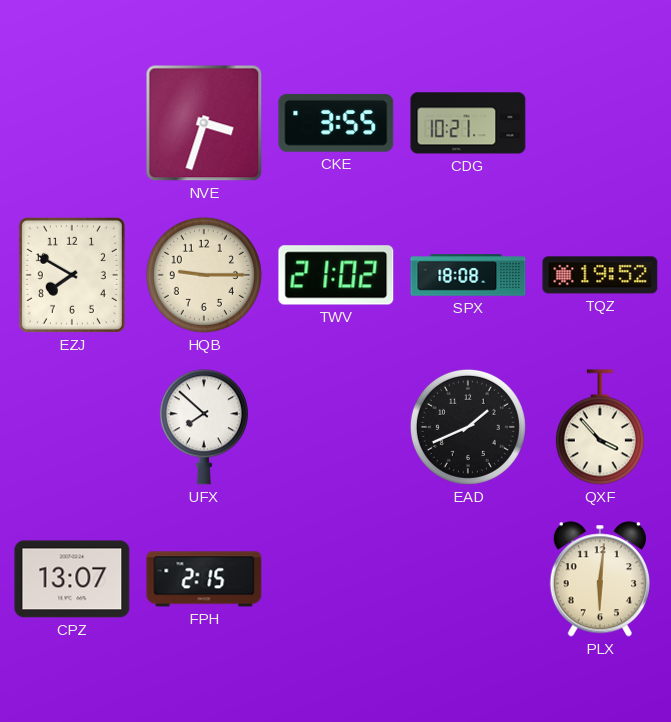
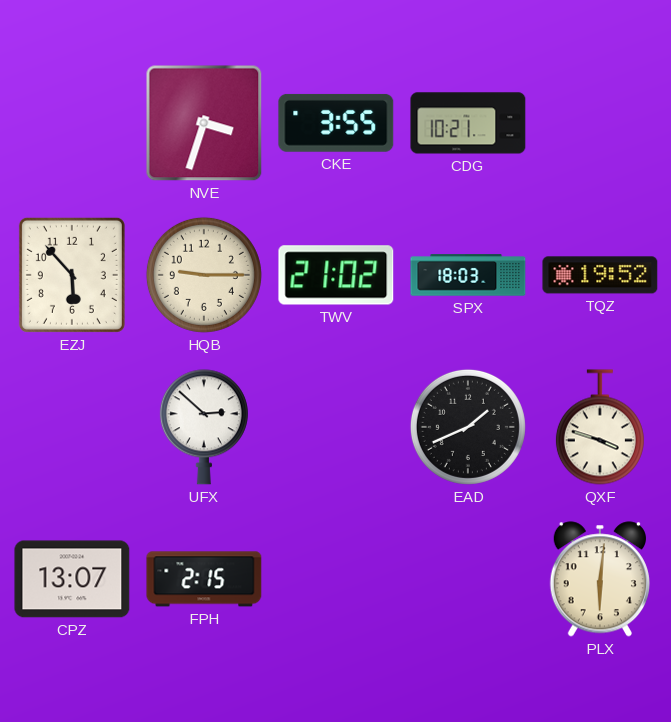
EZJ: 7:50 -> 5:53
SPX: 18:08 -> 18:03
UFX: 7:52 -> 2:52
QXF: 3:53 -> 3:48
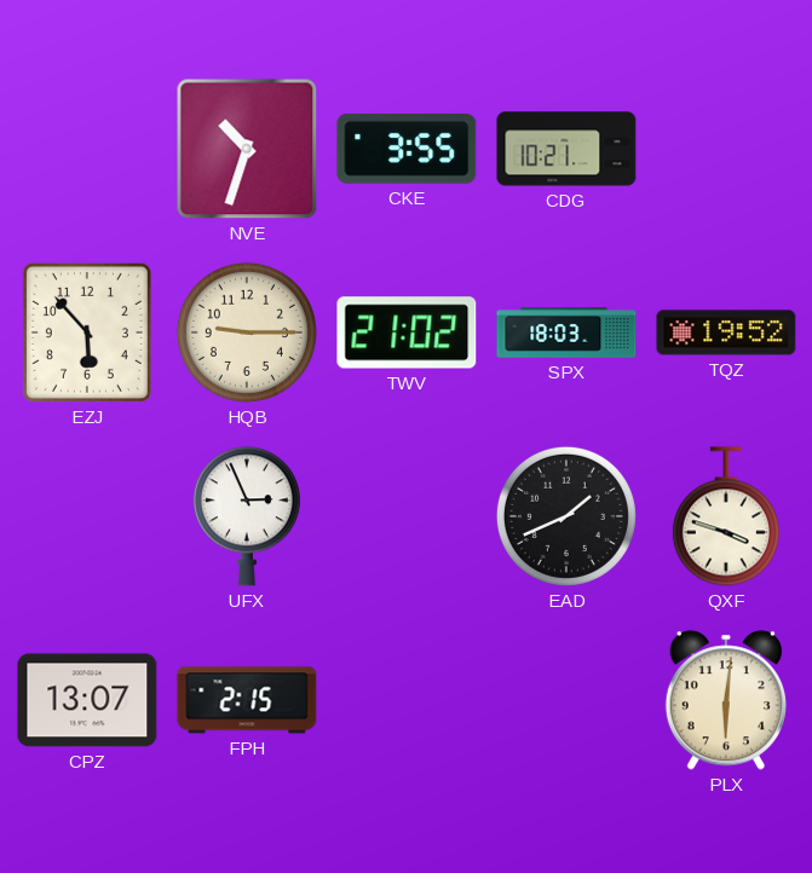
NVE: 3:33 -> 10:33
UFX: 2:52 -> 2:56
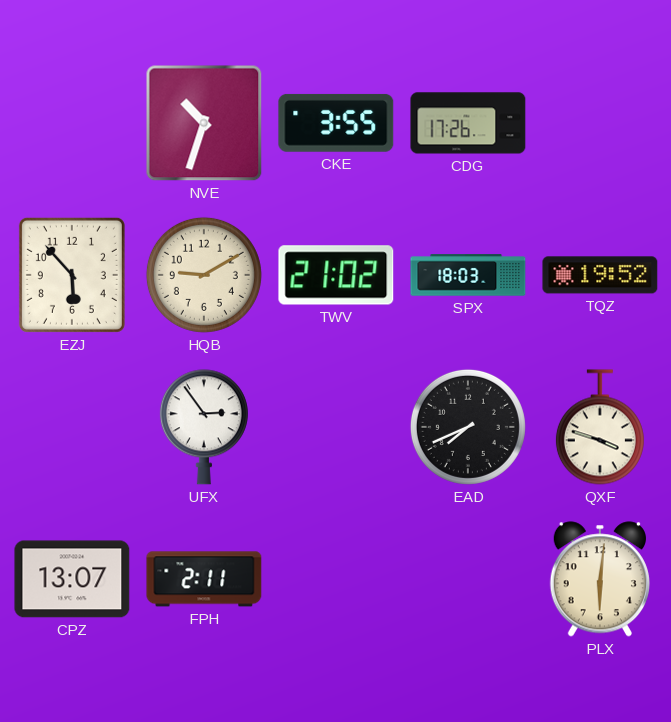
CDG: 10:21 -> 17:26
HQB: 9:15 -> 9:10
UFX: 2:56 -> 2:54
EAD: 1:41 -> 7:41
FPH: 2:15 -> 2:11
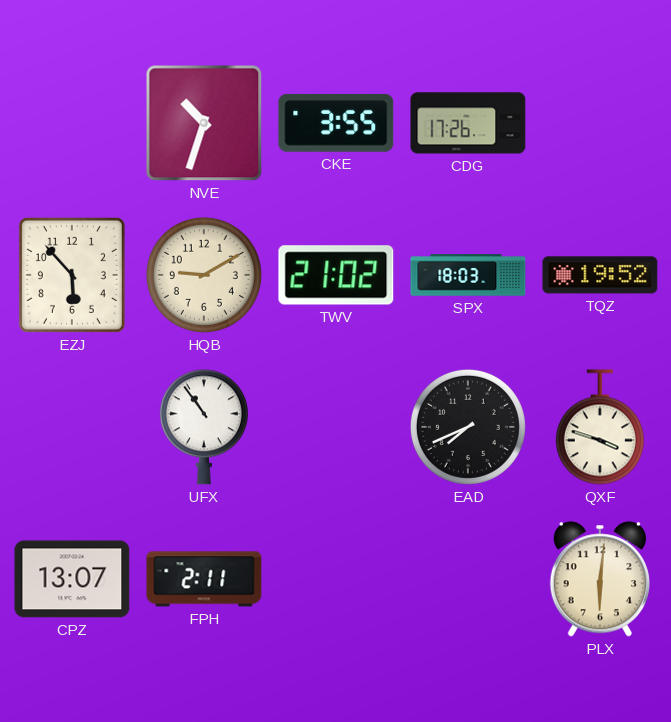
UFX: 2:54 -> 10:54
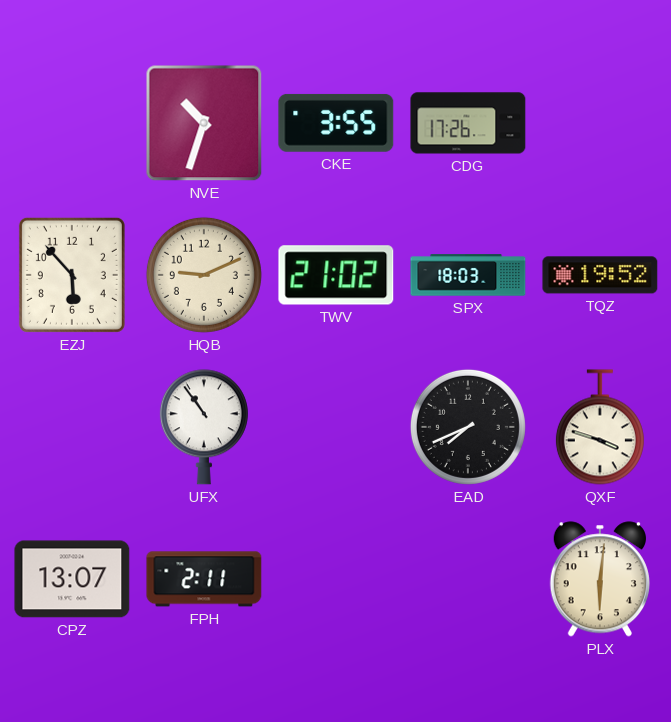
HQB: 9:10 -> 9:11
